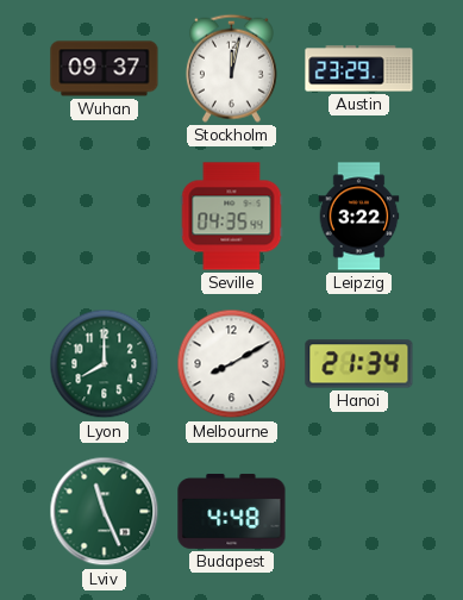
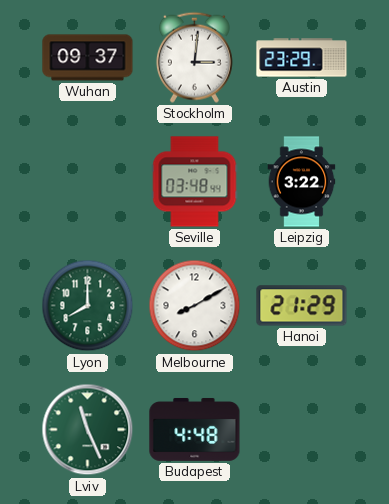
Stockholm: 12:02 -> 3:01
Seville: 04:35 -> 03:48
Hanoi: 21:34 -> 21:29
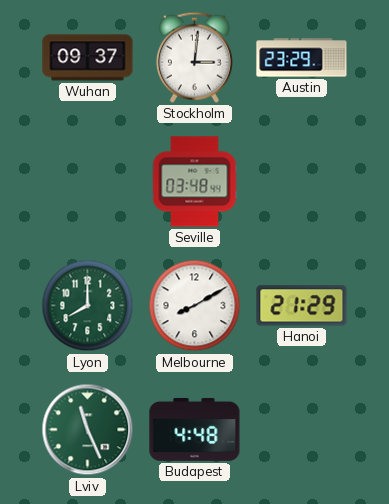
Leipzig: 3:22 -> none
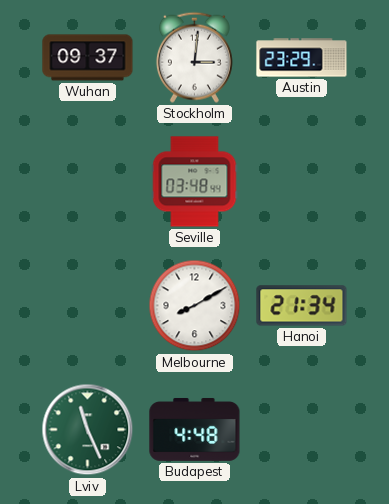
Lyon: 8:00 -> none
Hanoi: 21:29 -> 21:34
